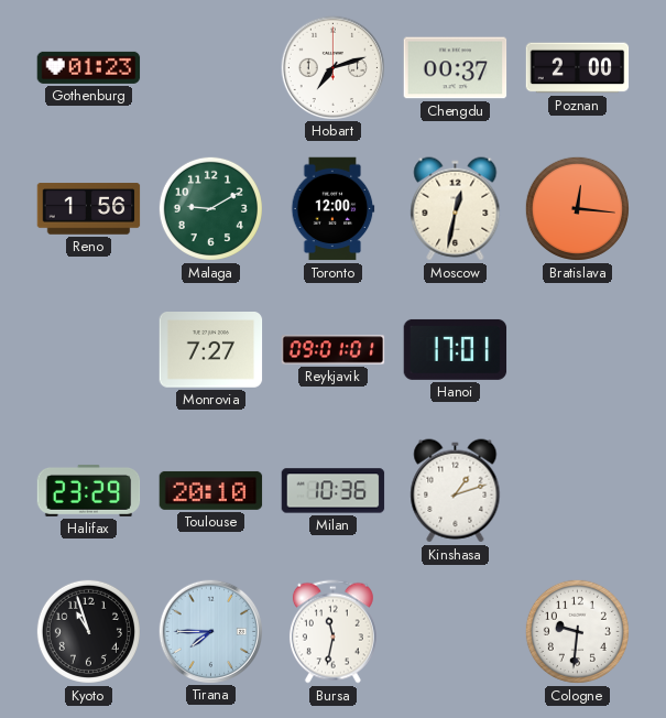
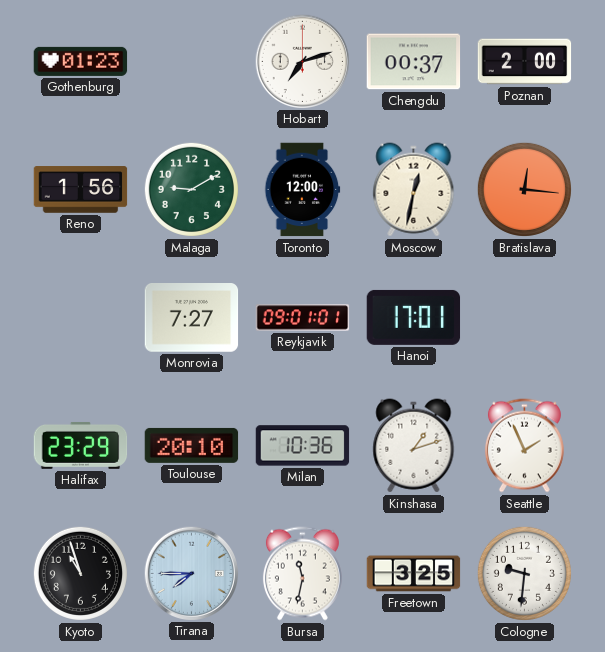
Seattle: none -> 1:56
Freetown: none -> 3:25
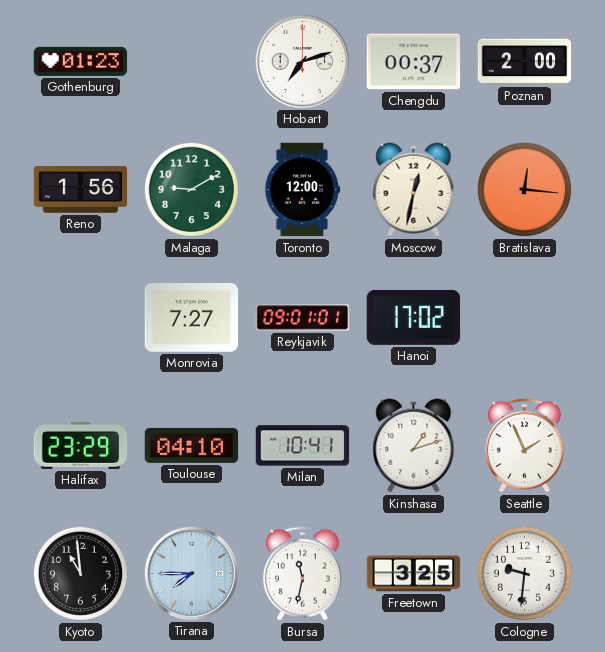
Hanoi: 17:01 -> 17:02
Toulouse: 20:10 -> 04:10
Milan: 10:36 -> 10:41
Kyoto: 10:57 -> 10:59
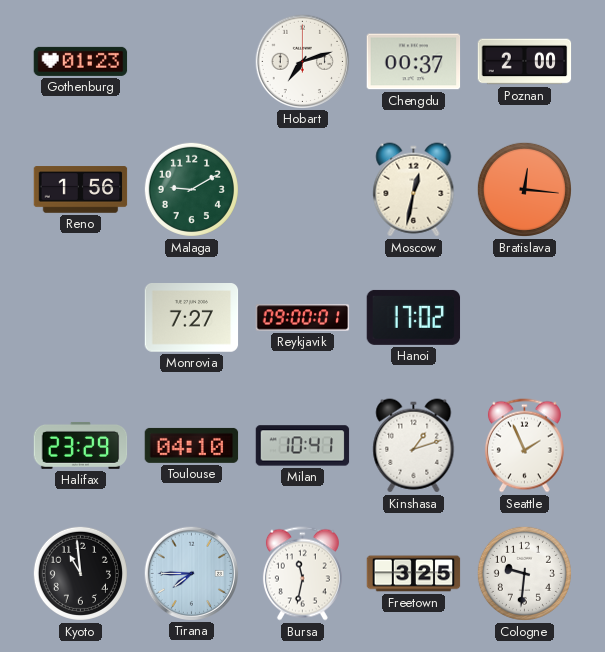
Toronto: 12:00 -> none
Reykjavik: 09:01 -> 09:00
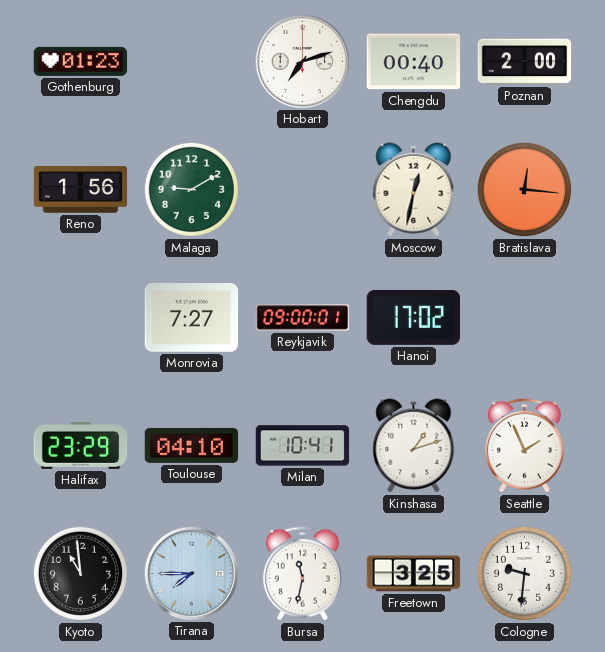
Chengdu: 00:37 -> 00:40
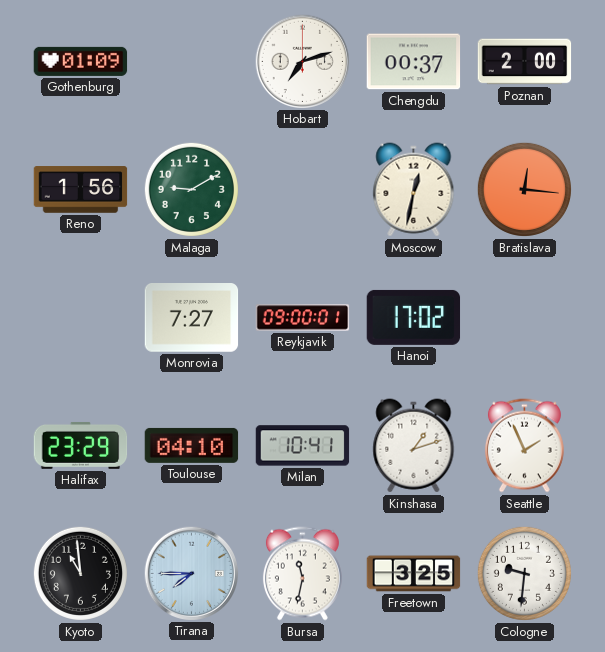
Gothenburg: 01:23 -> 01:09
Chengdu: 00:40 -> 00:37
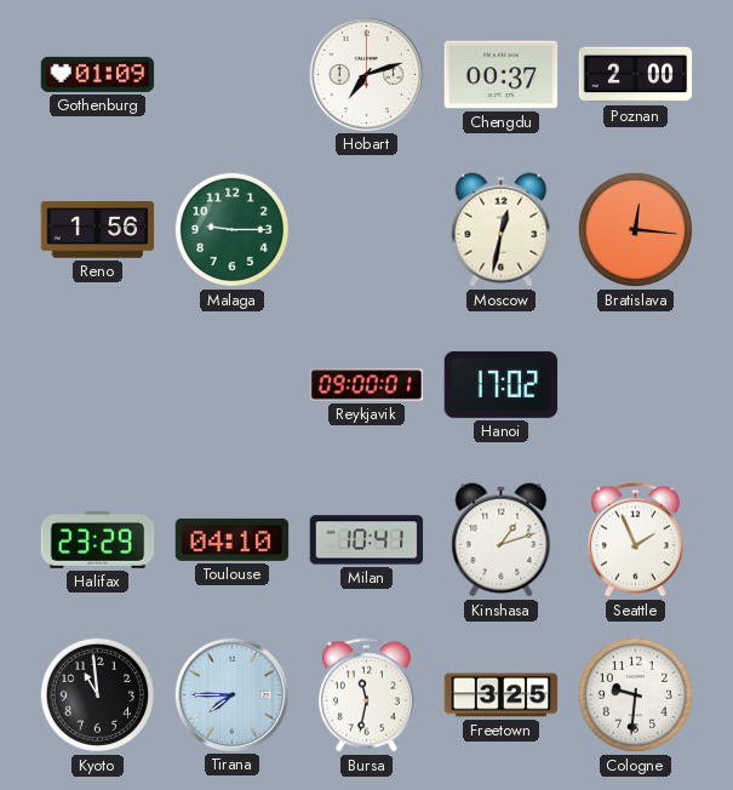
Malaga: 9:10 -> 9:15
Monrovia: 7:27 -> none
